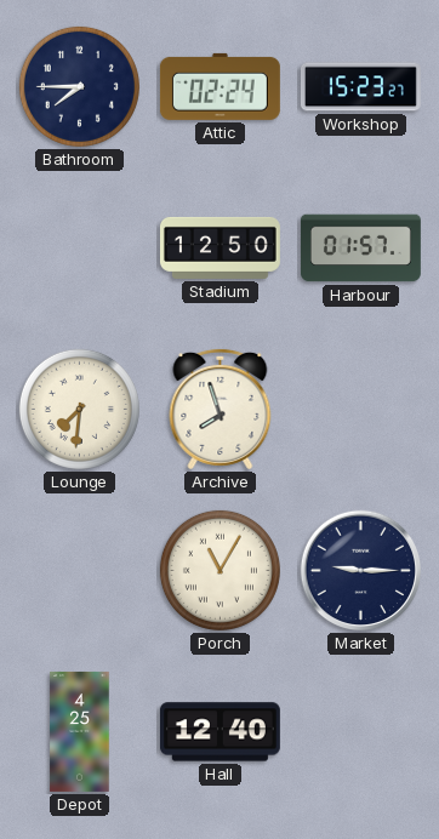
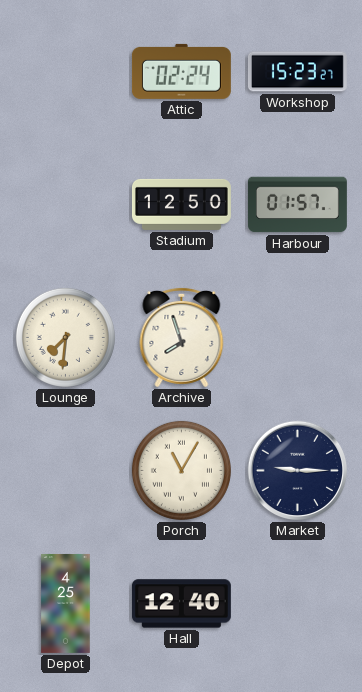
Bathroom: 7:45 -> none
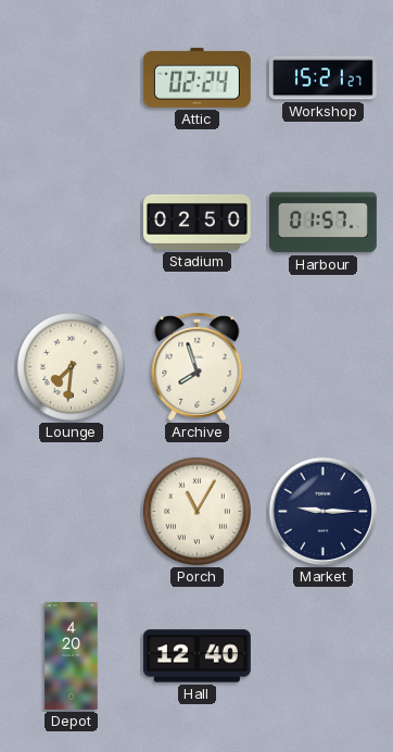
Workshop: 15:23 -> 15:21
Stadium: 12:50 -> 02:50
Depot: 4:25 -> 4:20
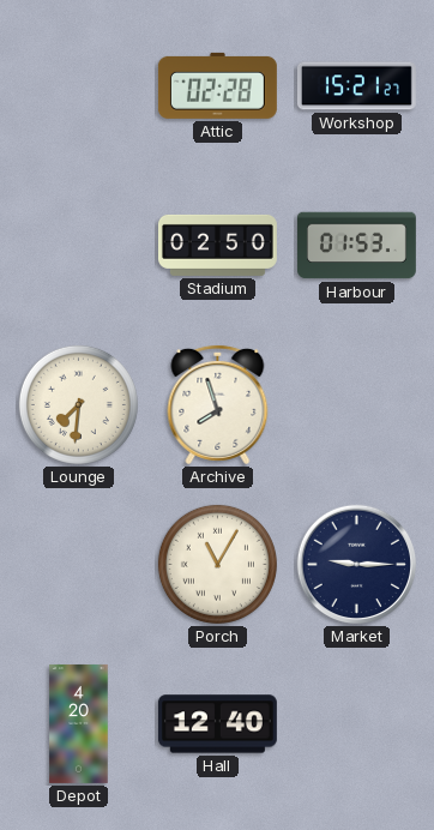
Attic: 02:24 -> 02:28
Harbour: 01:57 -> 01:53
